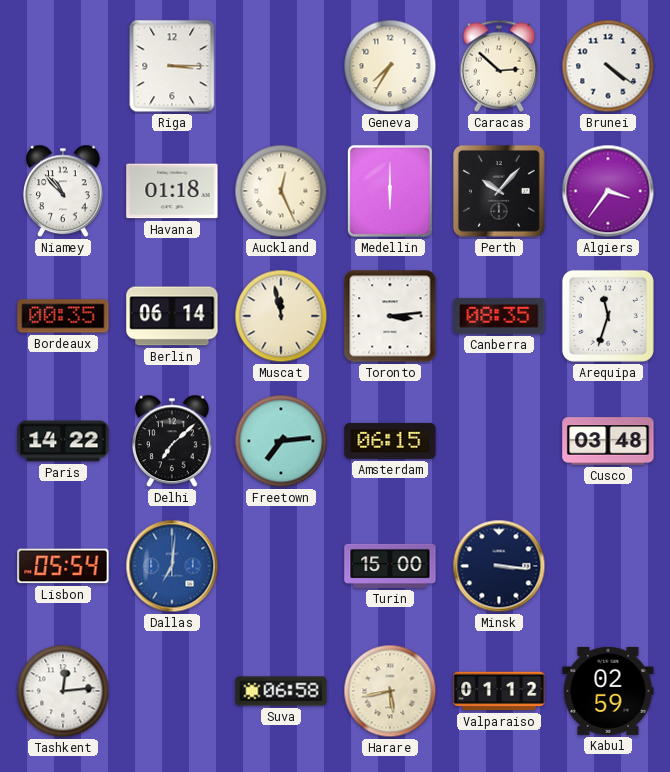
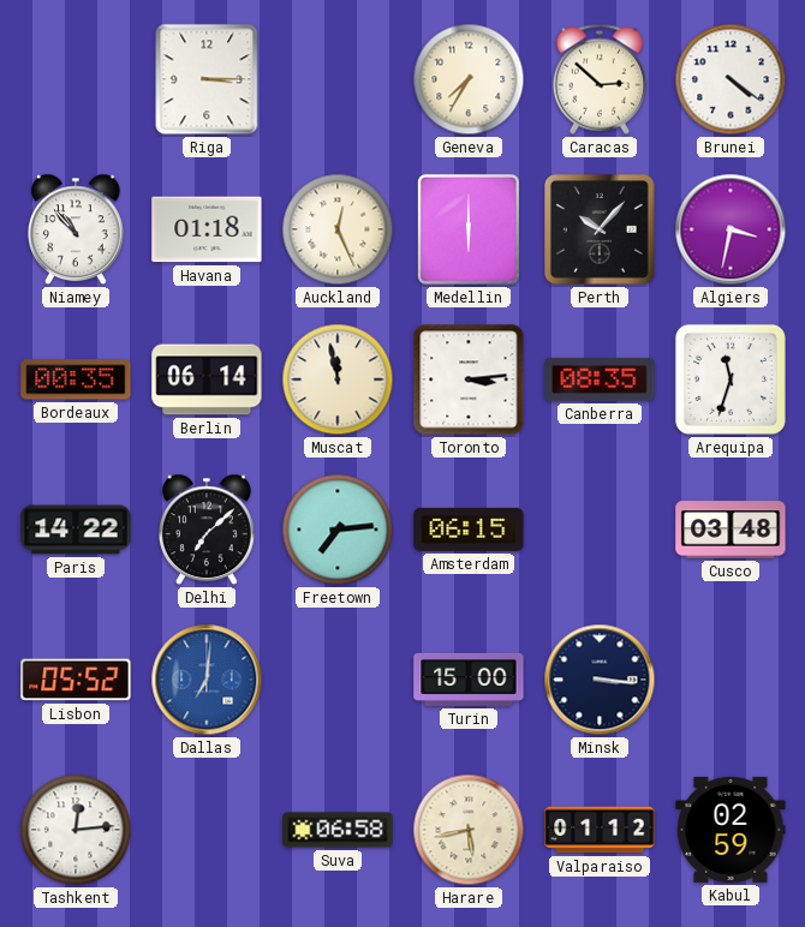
Algiers: 3:36 -> 3:32
Lisbon: 05:54 -> 05:52
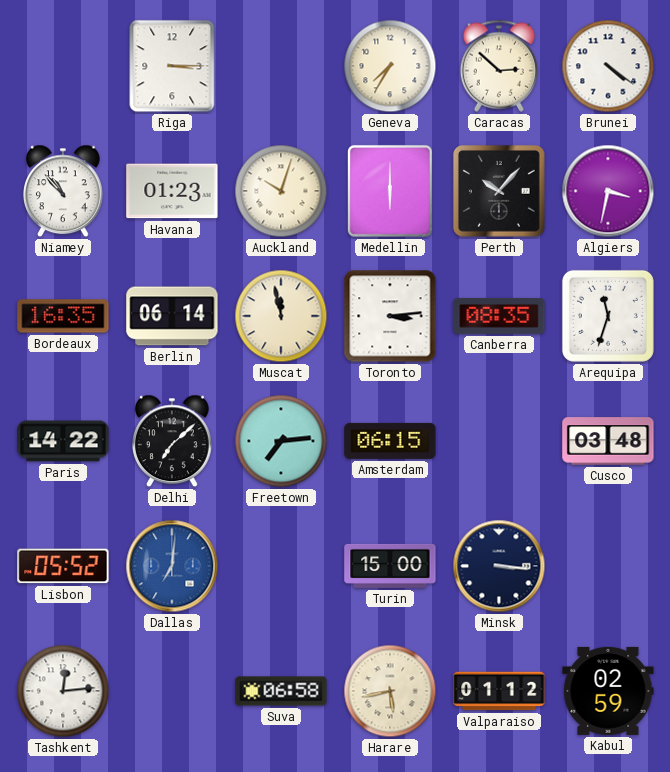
Havana: 01:18 -> 01:23
Auckland: 12:26 -> 10:03
Bordeaux: 00:35 -> 16:35
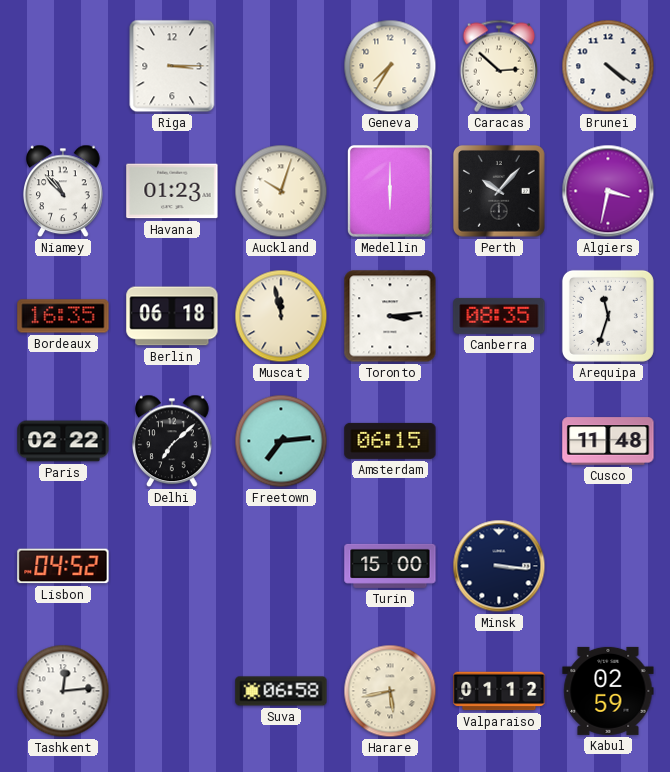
Berlin: 06:14 -> 06:18
Paris: 14:22 -> 02:22
Cusco: 03:48 -> 11:48
Lisbon: 05:52 -> 04:52
Dallas: 7:01 -> none
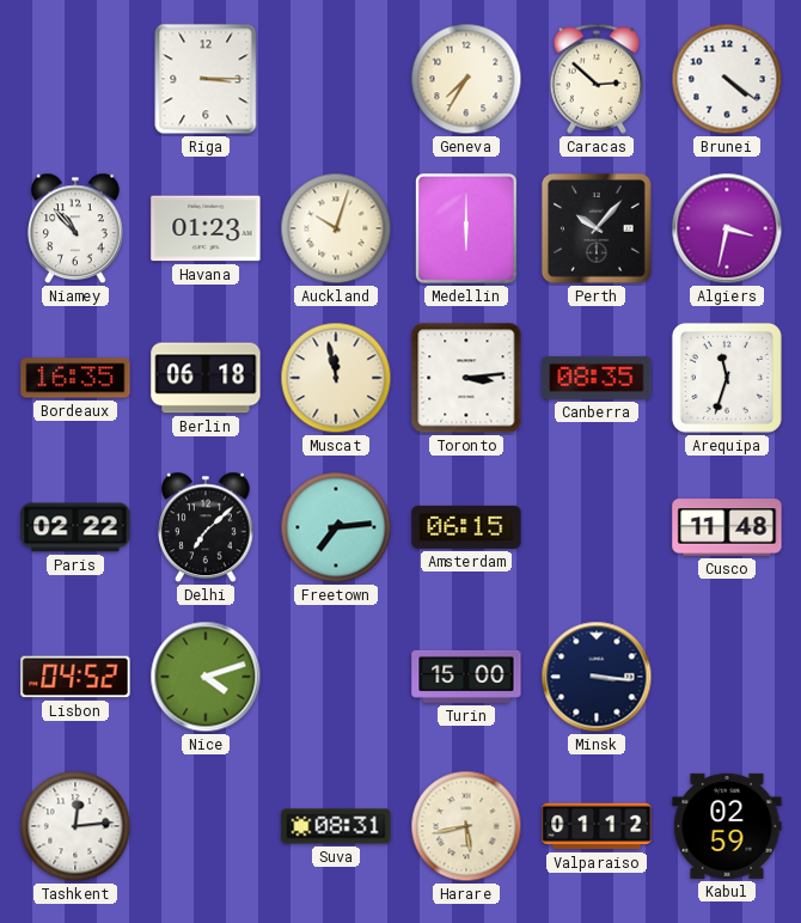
Nice: none -> 4:12
Suva: 06:58 -> 08:31
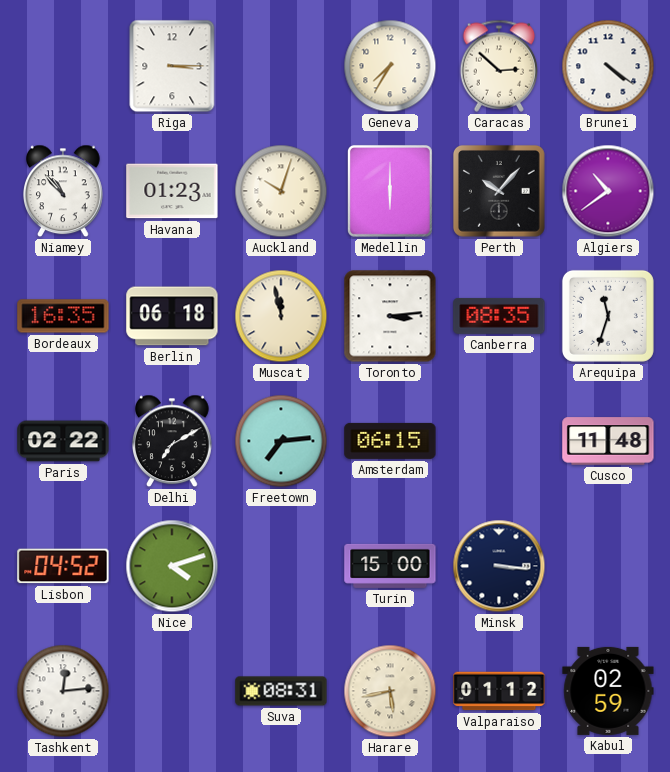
Algiers: 3:32 -> 10:39
Delhi: 7:08 -> 7:10
